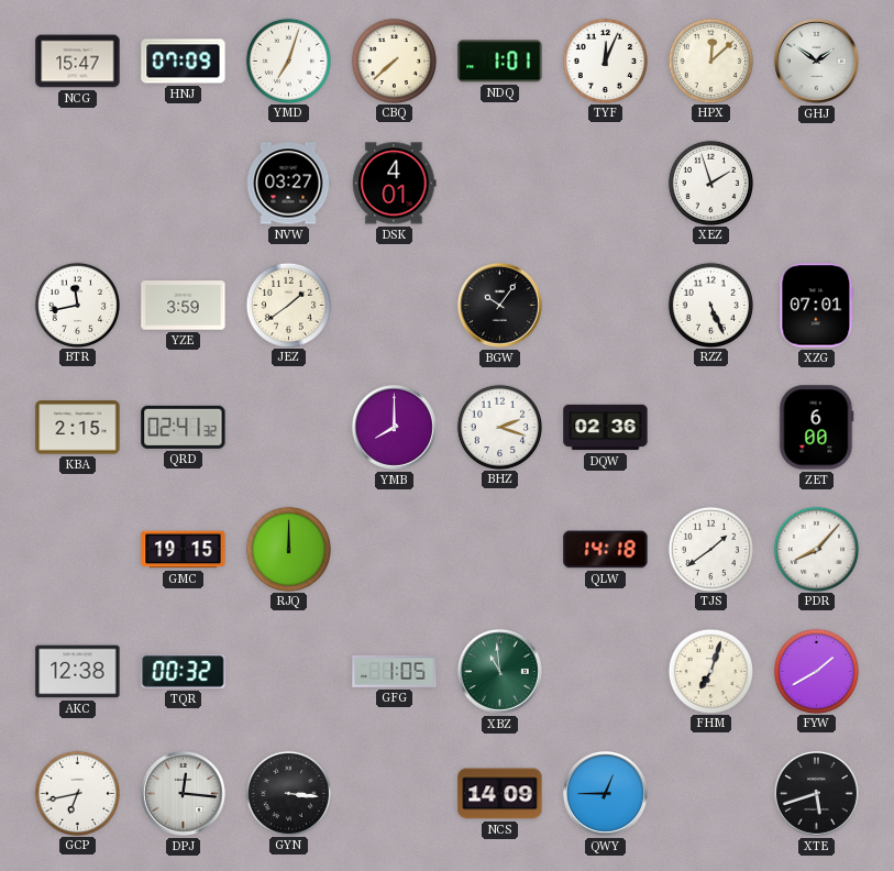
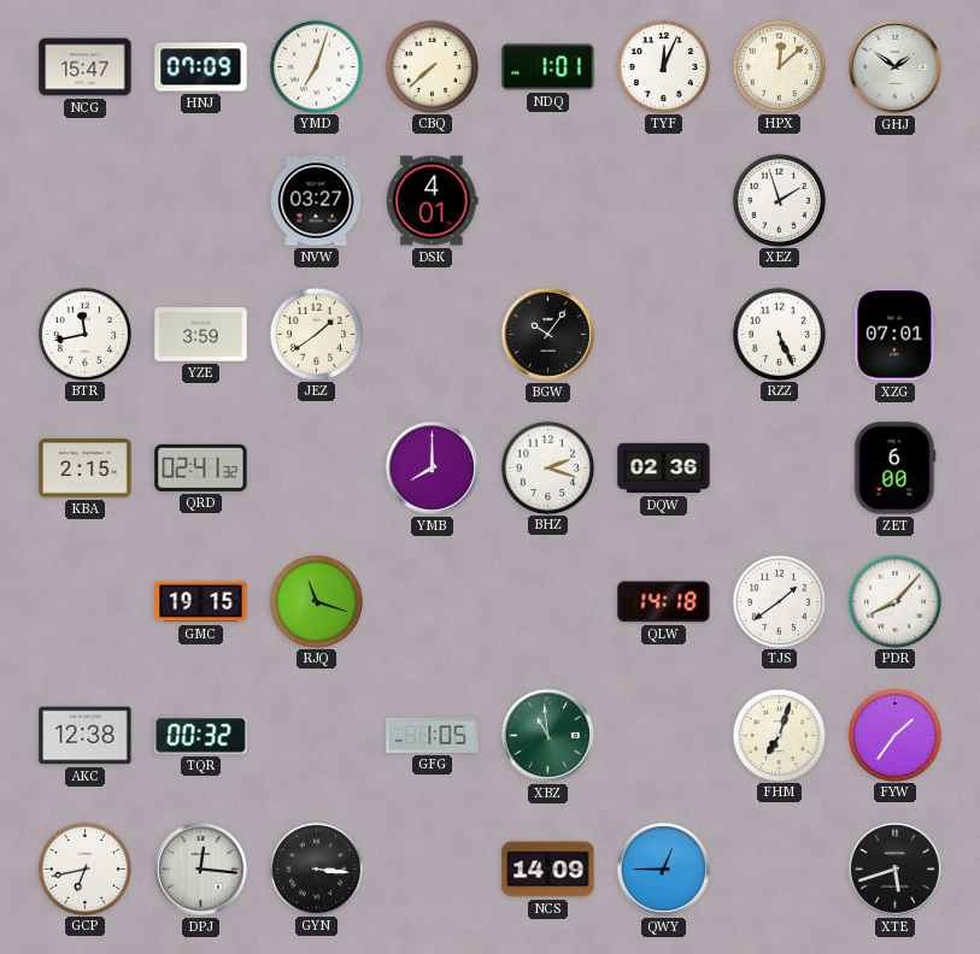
RJQ: 12:00 -> 11:18
FYW: 1:40 -> 1:36
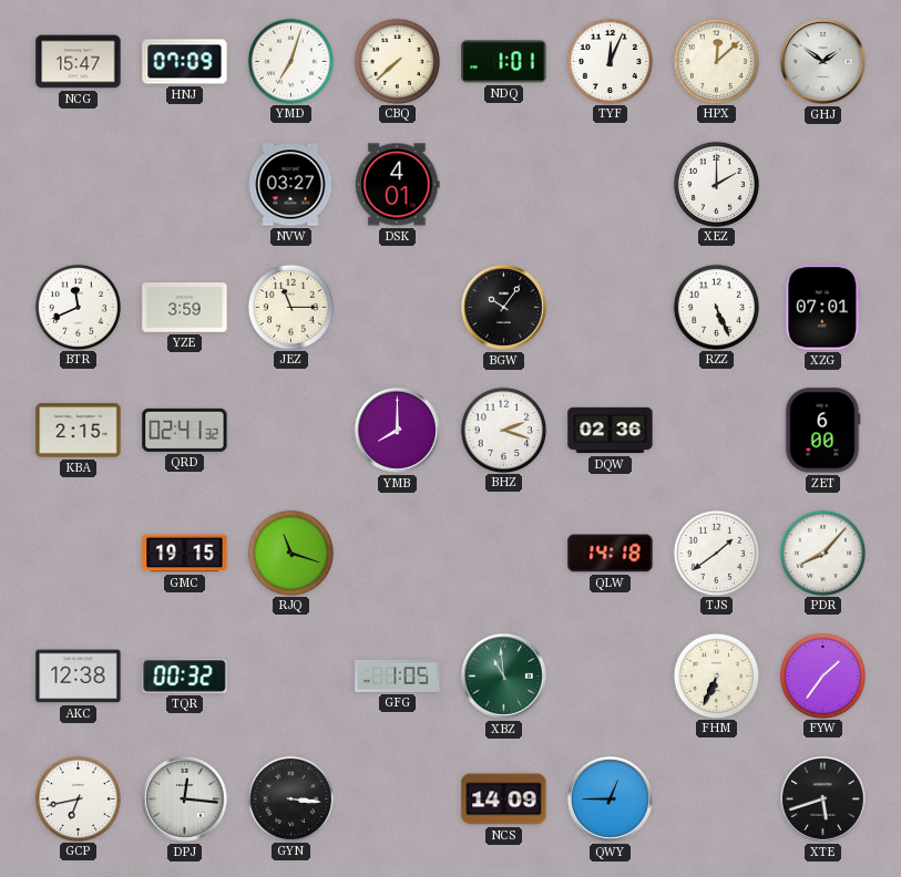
XEZ: 1:57 -> 2:00
BTR: 11:43 -> 11:41
JEZ: 1:39 -> 11:15
FHM: 7:03 -> 6:34
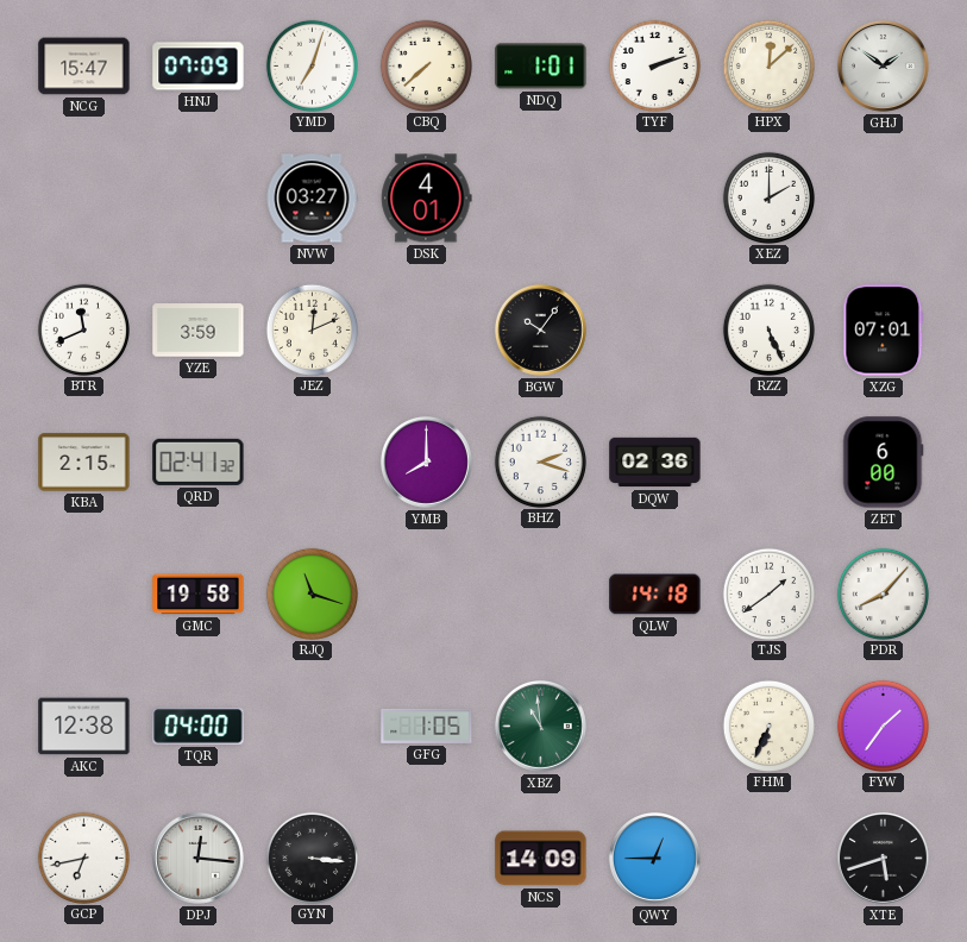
TYF: 12:04 -> 2:12
JEZ: 11:15 -> 12:11
GMC: 19:15 -> 19:58
TQR: 00:32 -> 04:00
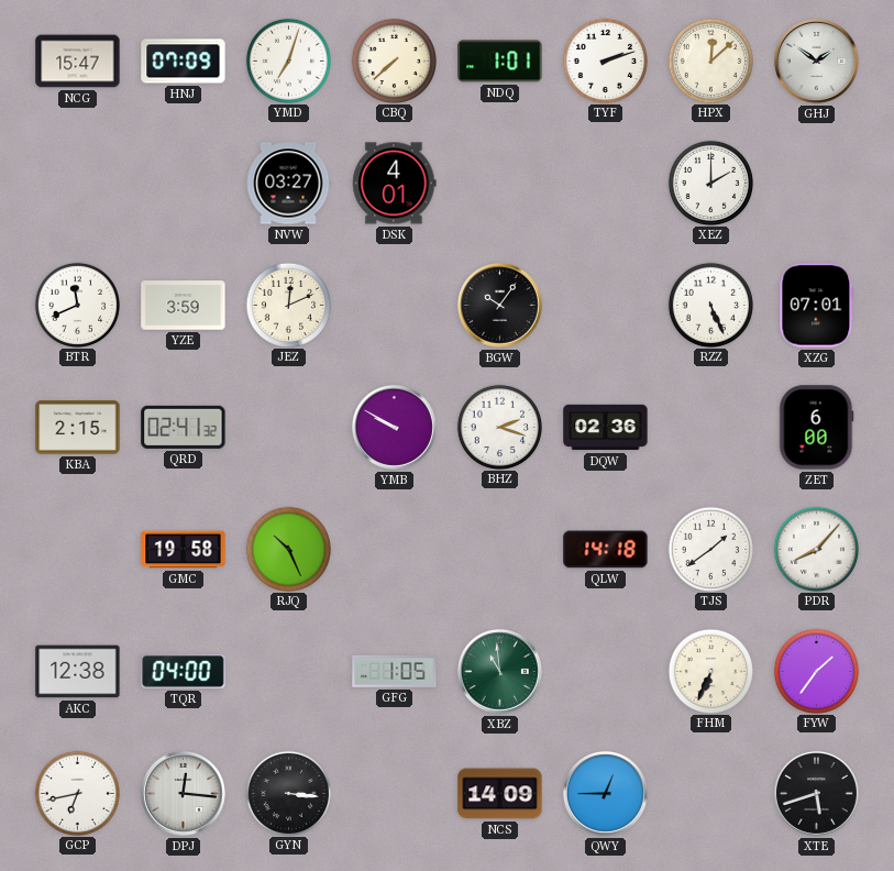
YMB: 8:00 -> 9:50
RJQ: 11:18 -> 10:26
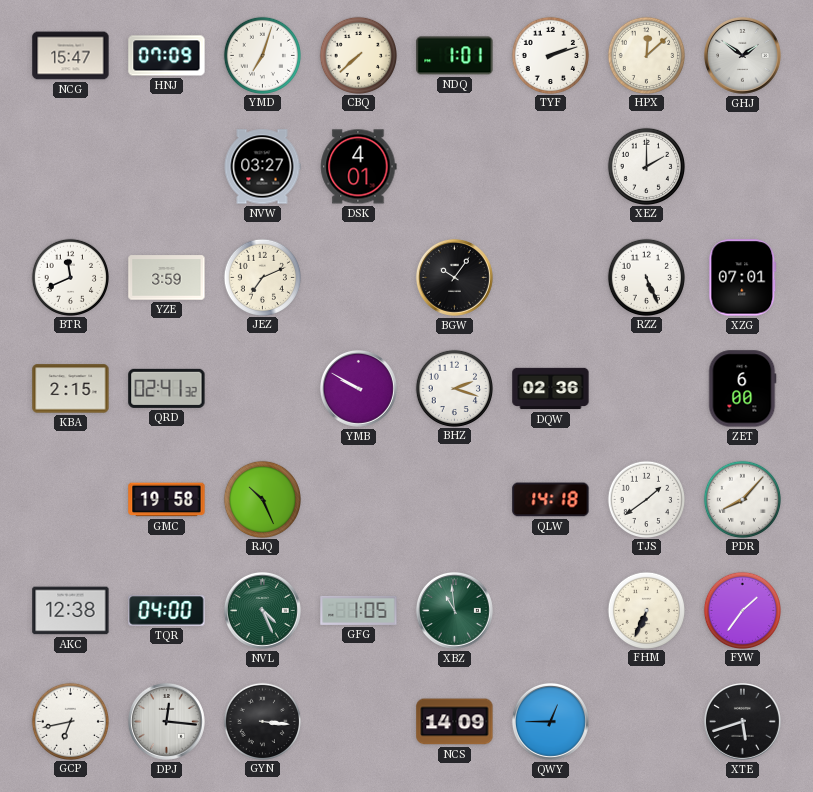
JEZ: 12:11 -> 7:11
NVL: none -> 4:26
